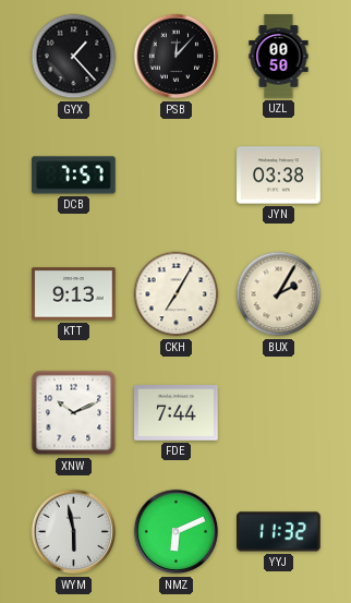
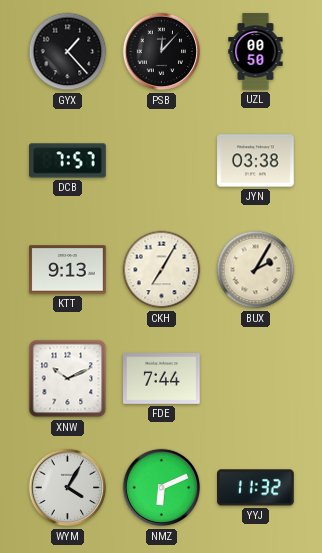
WYM: 5:58 -> 4:05
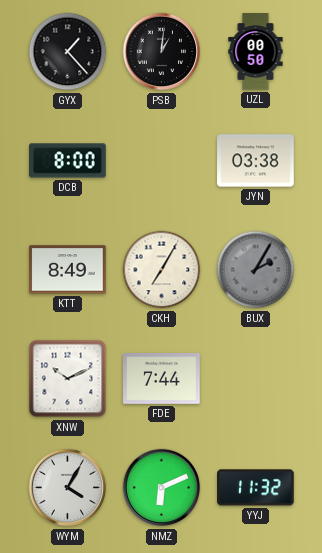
PSB: 12:07 -> 1:01
DCB: 7:57 -> 8:00
KTT: 9:13 -> 8:49
BUX dial: cream -> grey
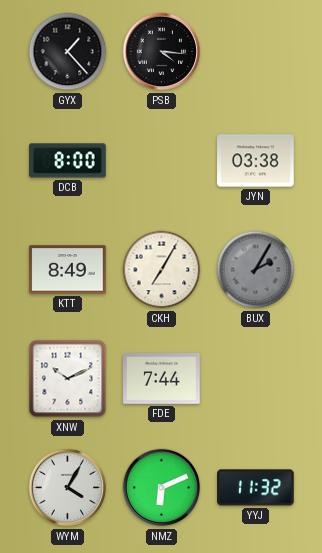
PSB: 1:01 -> 4:16
UZL: 00:50 -> none
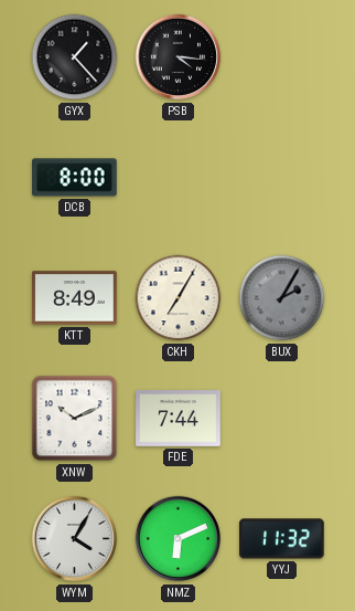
JYN: 03:38 -> none
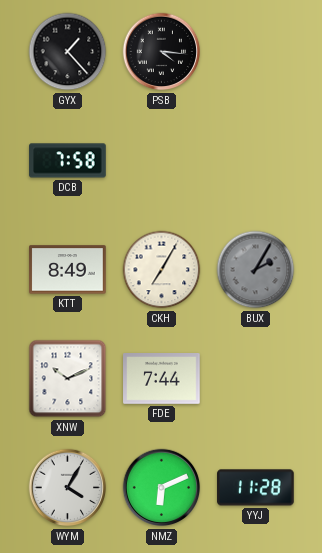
DCB: 8:00 -> 7:58
YYJ: 11:32 -> 11:28
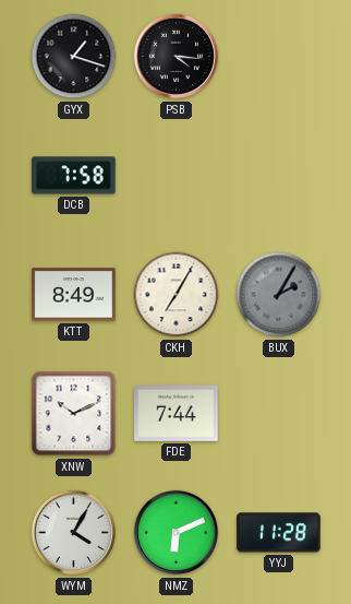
GYX: 1:23 -> 1:18
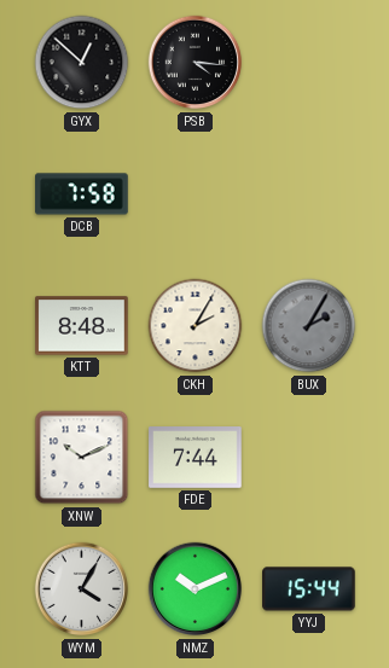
GYX: 1:18 -> 12:52
KTT: 8:49 -> 8:48
CKH: 7:05 -> 2:05
NMZ: 6:11 -> 10:11
YYJ: 11:28 -> 15:44
